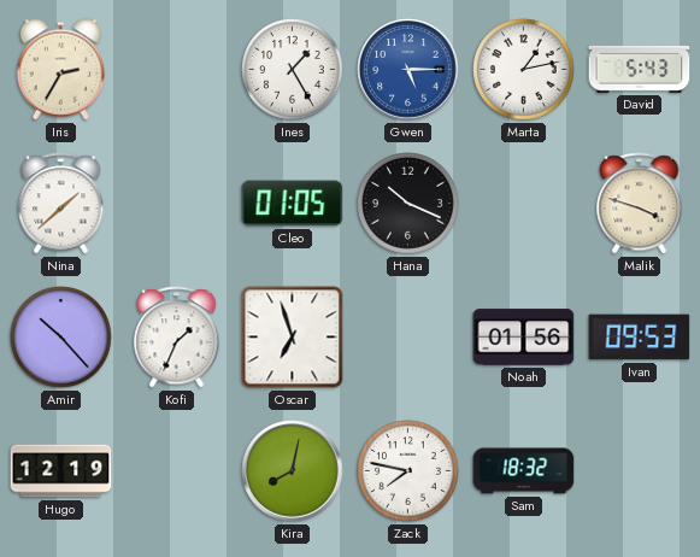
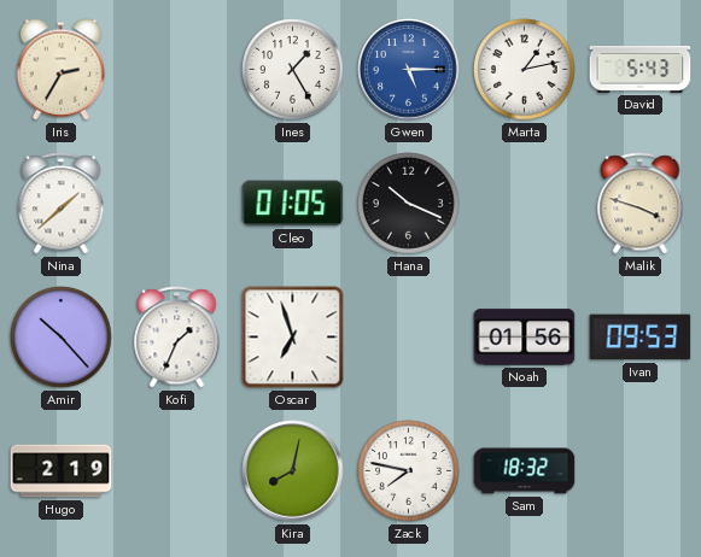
Hugo: 12:19 -> 2:19
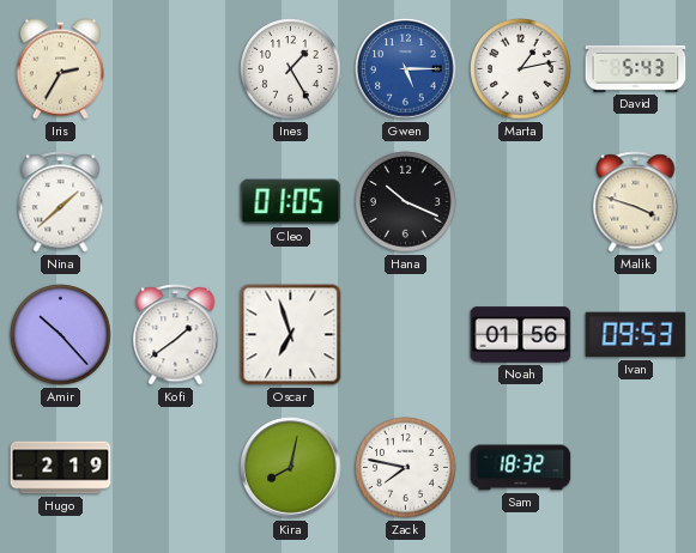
Kofi: 1:34 -> 1:39
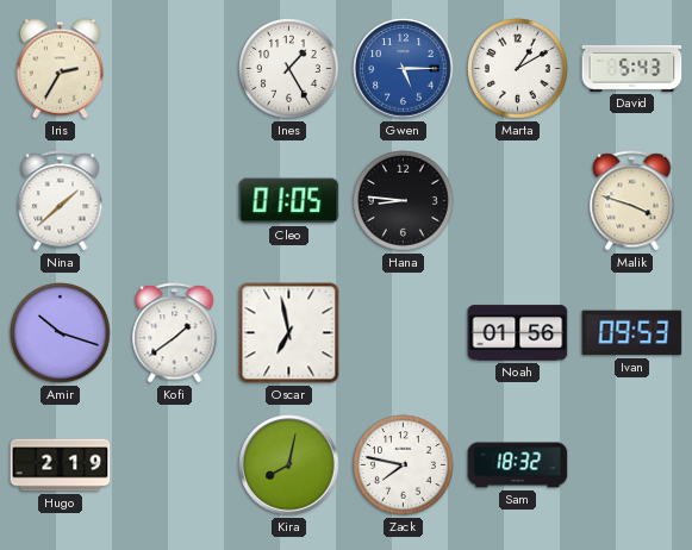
Marta: 1:13 -> 1:10
Hana: 10:19 -> 8:46
Amir: 10:23 -> 10:18
Oscar: 6:57 -> 6:58
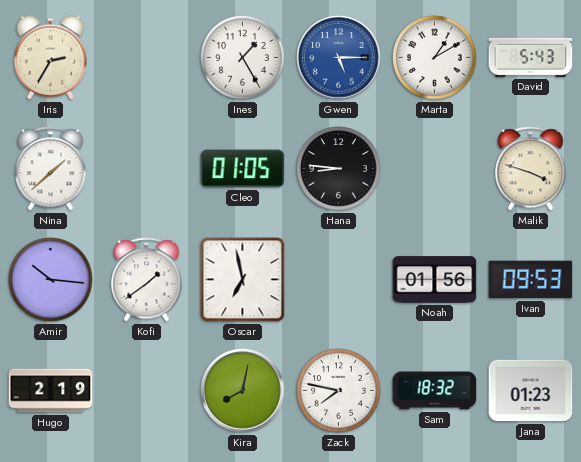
Amir: 10:18 -> 10:16
Jana: none -> 01:23
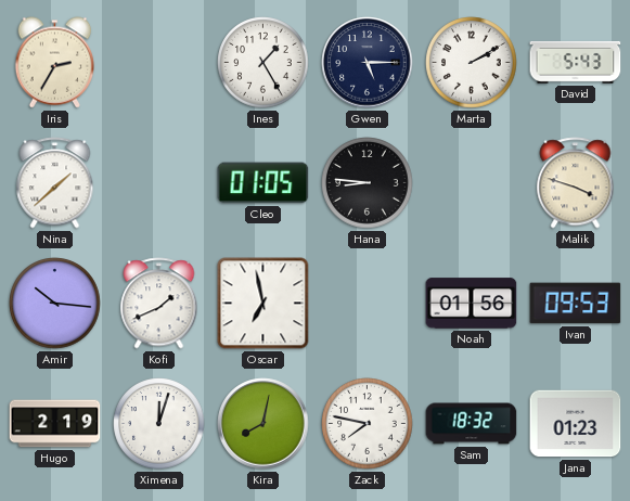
Gwen dial: blue -> navy
Marta: 1:10 -> 2:10
Kofi: 1:39 -> 1:41
Ximena: none -> 12:03
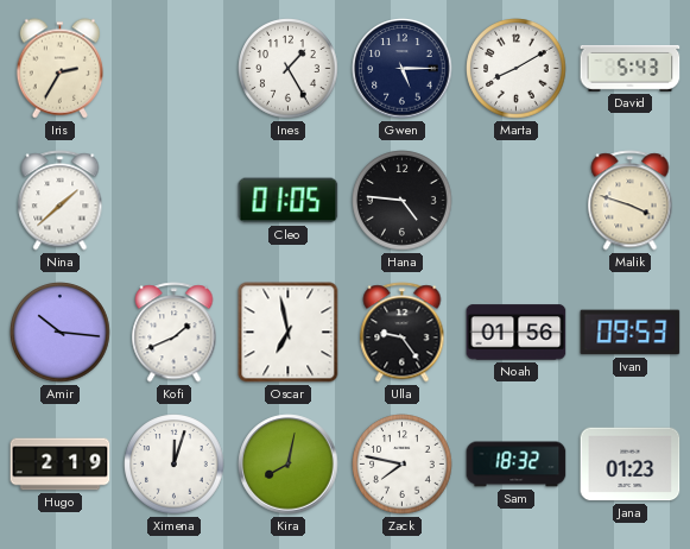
Marta: 2:10 -> 8:10
Hana: 8:46 -> 4:46
Ulla: none -> 9:24
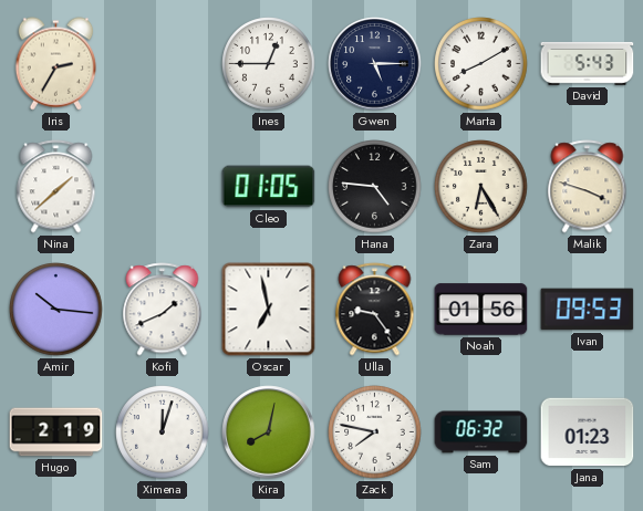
Ines: 1:25 -> 12:45
Zara: none -> 6:25
Sam: 18:32 -> 06:32
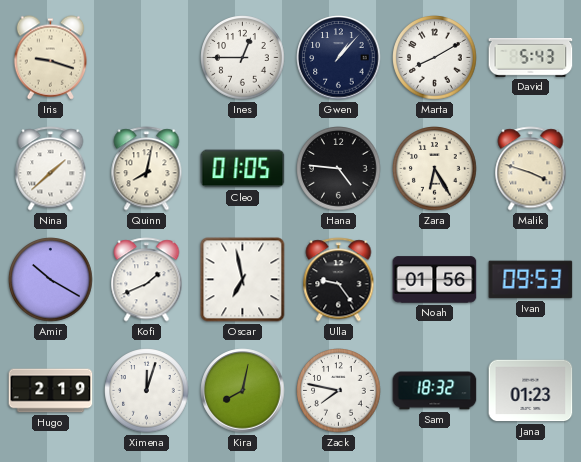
Iris: 2:35 -> 9:18
Gwen: 5:15 -> 1:07
Quinn: none -> 8:02
Amir: 10:16 -> 10:20
Sam: 06:32 -> 18:32
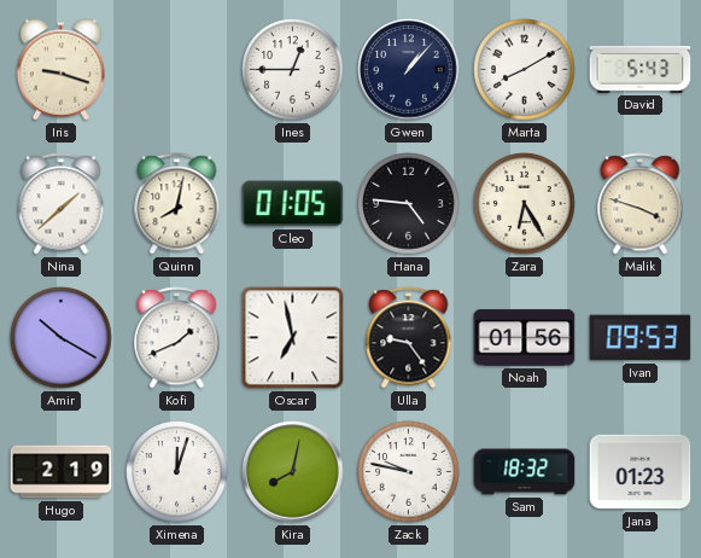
Zack: 7:47 -> 9:47
